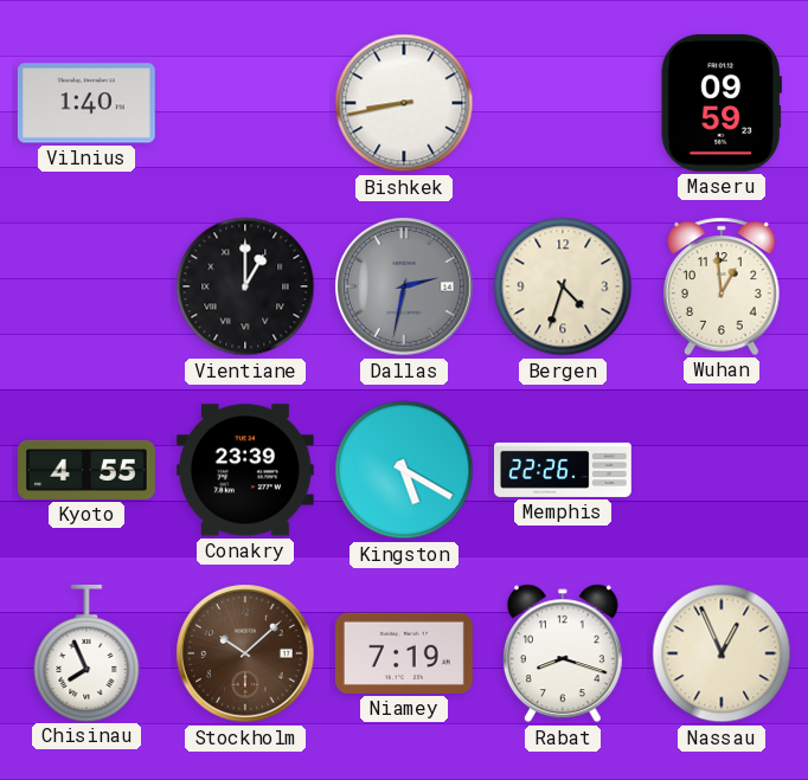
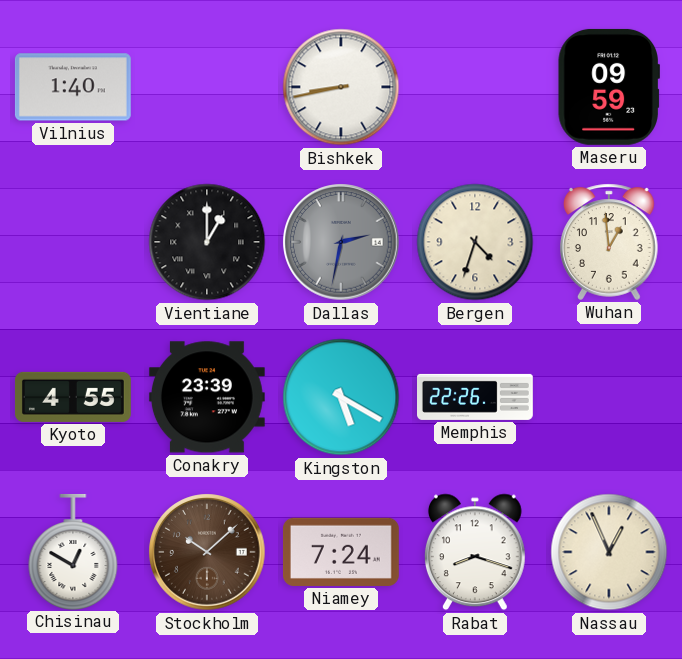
Chisinau: 7:56 -> 12:50
Niamey: 7:19 -> 7:24
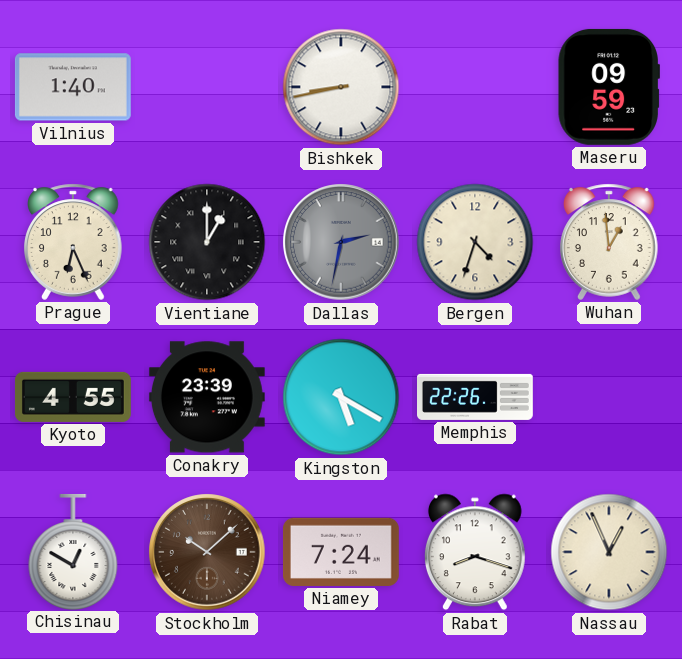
Prague: none -> 6:26
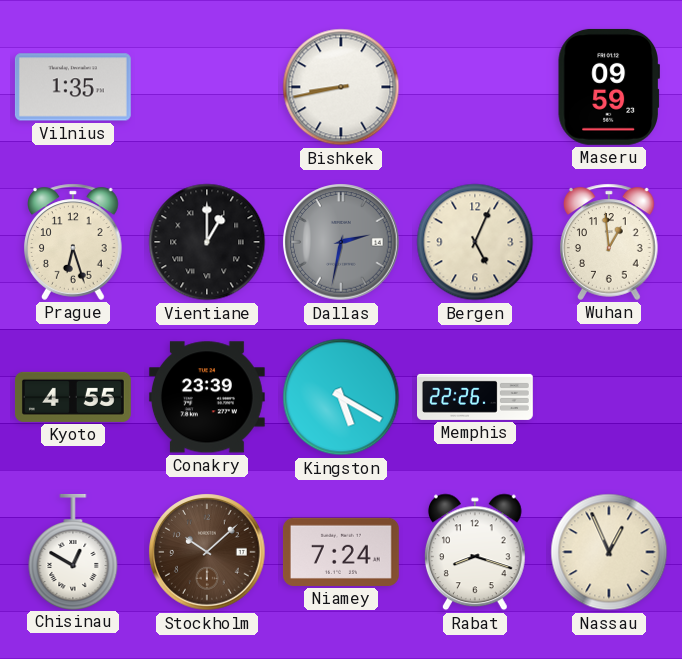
Vilnius: 1:40 -> 1:35
Prague: 6:26 -> 6:27
Bergen: 4:33 -> 5:04
